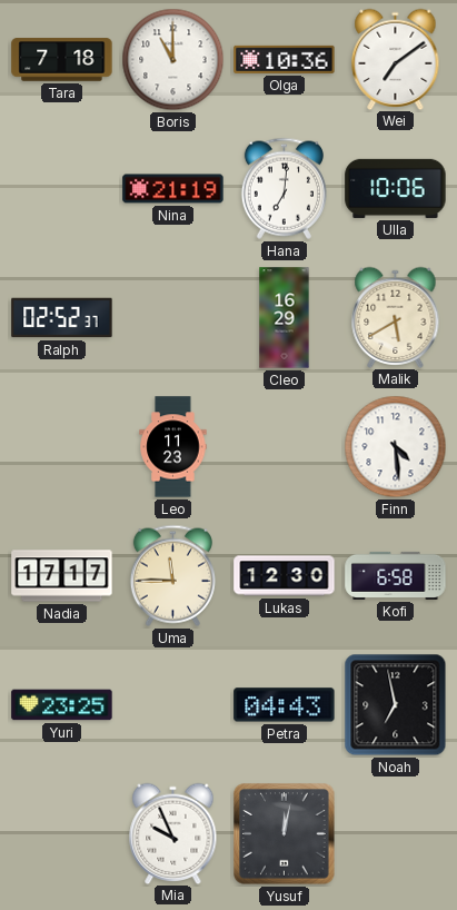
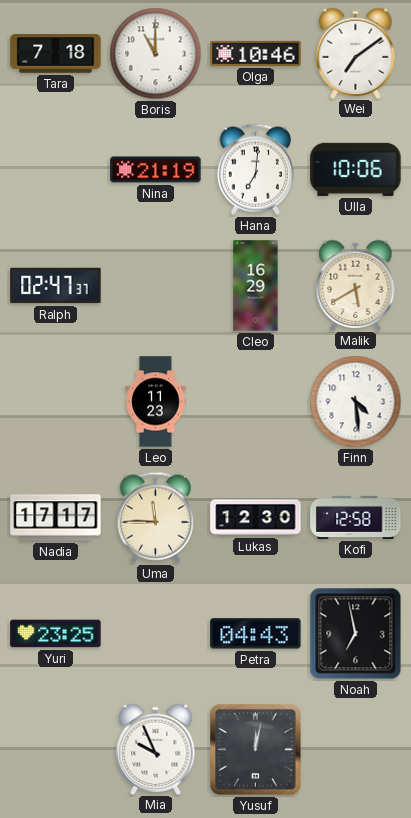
Olga: 10:36 -> 10:46
Ralph: 02:52 -> 02:47
Kofi: 6:58 -> 12:58
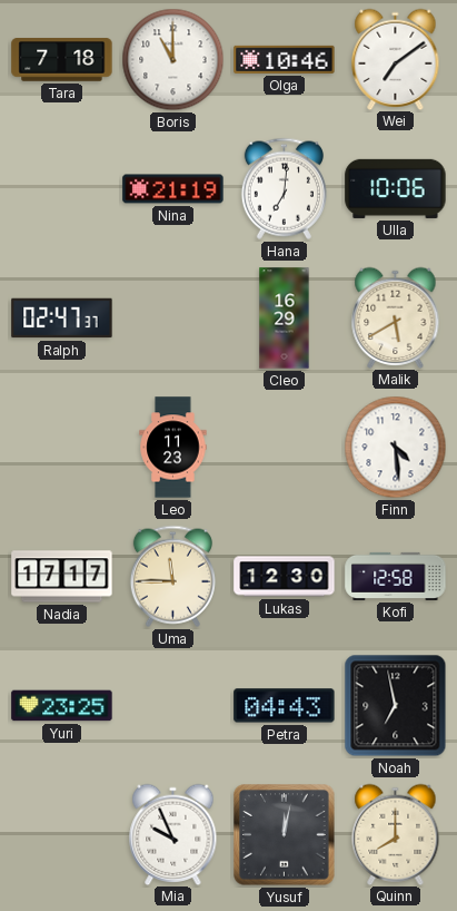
Quinn: none -> 8:00
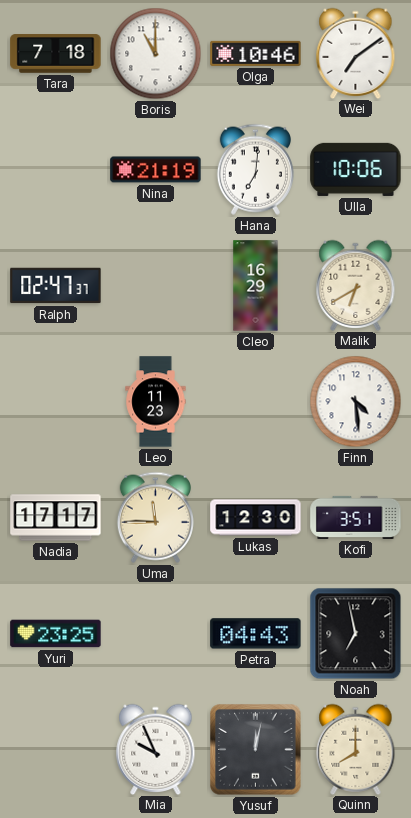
Malik: 5:40 -> 6:40
Kofi: 12:58 -> 3:51
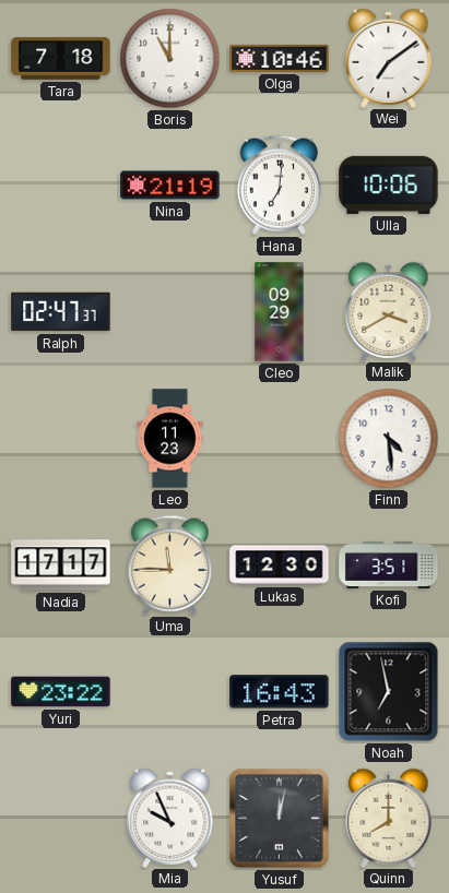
Cleo: 16:29 -> 09:29
Malik: 6:40 -> 3:40
Yuri: 23:25 -> 23:22
Petra: 04:43 -> 16:43
